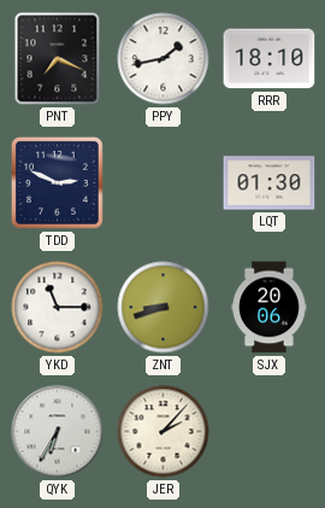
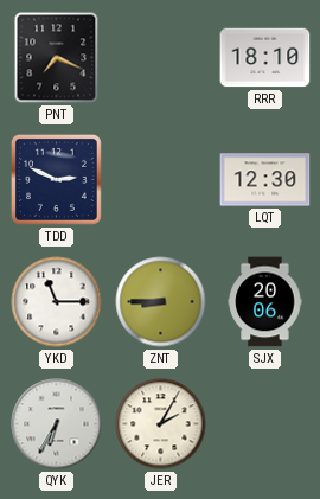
PPY: 1:43 -> none
LQT: 01:30 -> 12:30
ZNT: 8:42 -> 8:45
JER: 2:07 -> 2:05
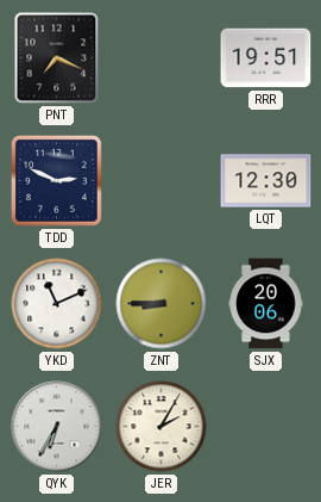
RRR: 18:10 -> 19:51
YKD: 11:15 -> 11:11
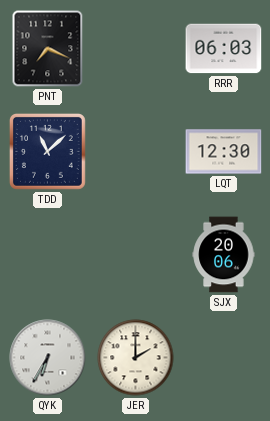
RRR: 19:51 -> 06:03
TDD: 2:49 -> 11:08
YKD: 11:11 -> none
ZNT: 8:45 -> none
JER: 2:05 -> 2:00
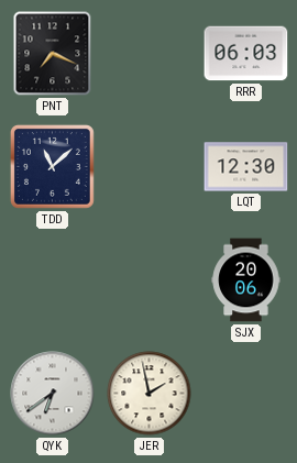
QYK: 6:35 -> 6:39
JER: 2:00 -> 1:58
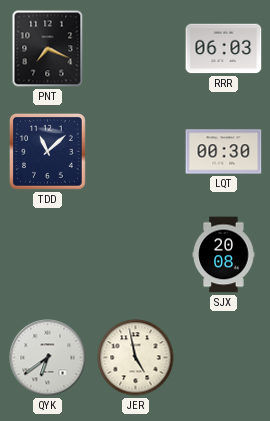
LQT: 12:30 -> 00:30
SJX: 20:06 -> 20:08
JER: 1:58 -> 4:58
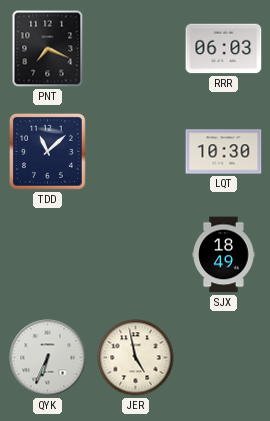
LQT: 00:30 -> 10:30
SJX: 20:08 -> 18:49
QYK: 6:39 -> 6:34
